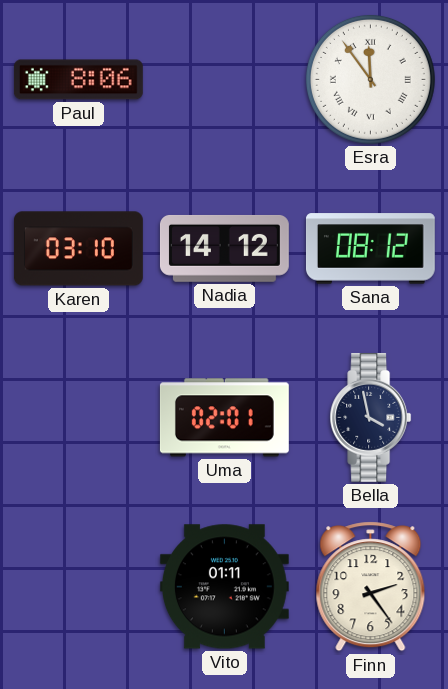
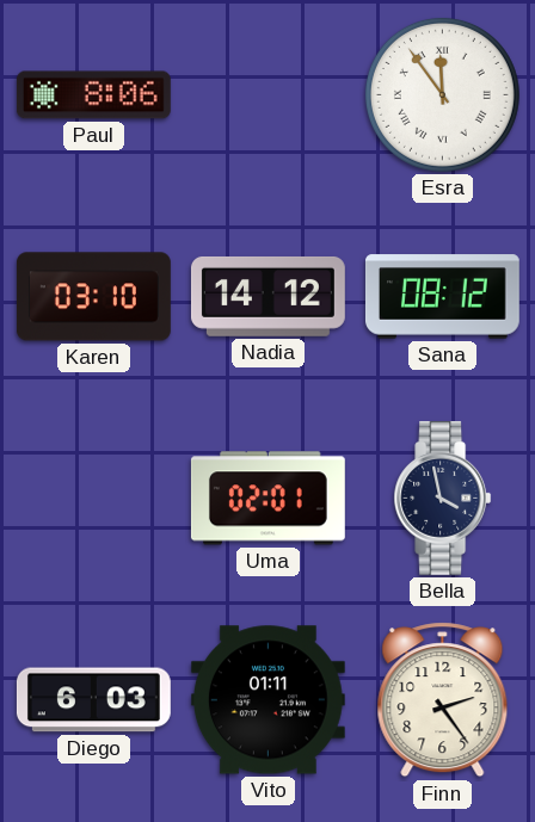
Diego: none -> 6:03
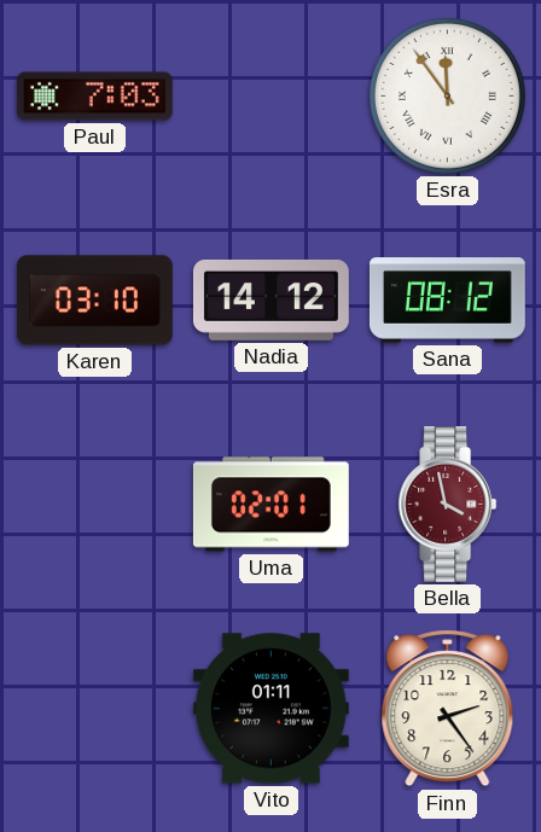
Paul: 8:06 -> 7:03
Bella dial: navy -> burgundy
Diego: 6:03 -> none
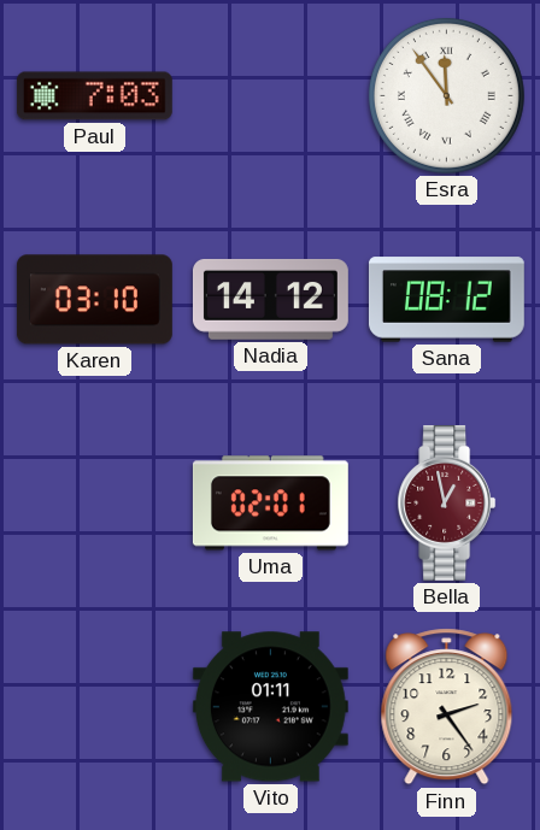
Bella: 3:58 -> 12:58
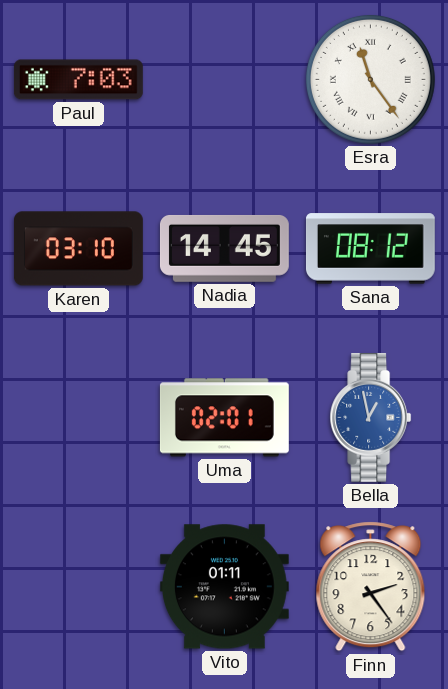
Esra: 11:54 -> 11:24
Nadia: 14:12 -> 14:45
Bella dial: burgundy -> blue
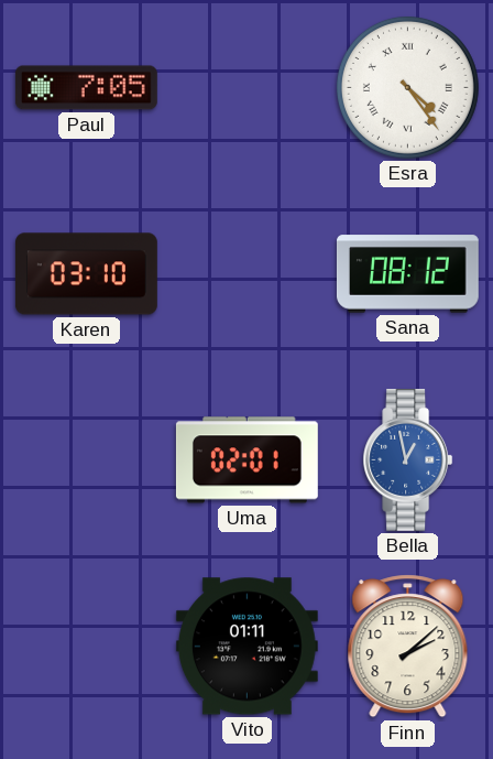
Paul: 7:03 -> 7:05
Esra: 11:24 -> 4:24
Nadia: 14:45 -> none
Finn: 2:24 -> 2:08
